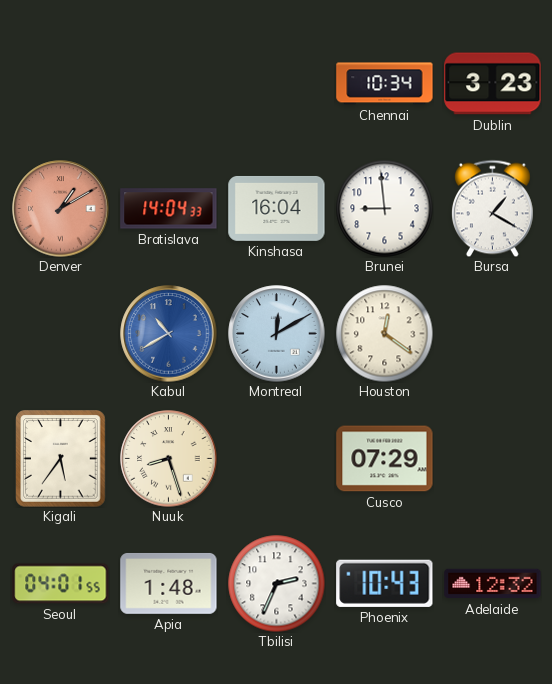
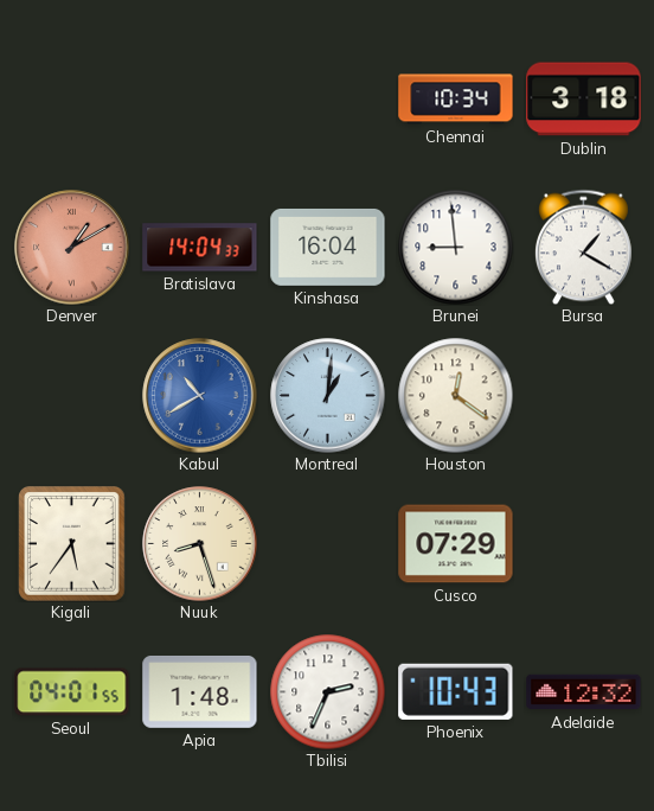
Dublin: 3:23 -> 3:18
Montreal: 12:10 -> 1:01
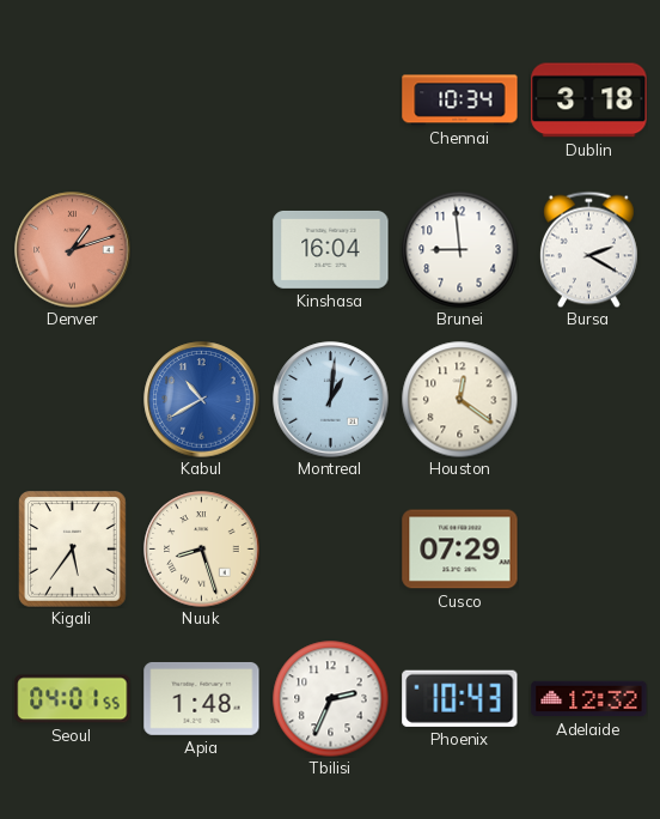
Denver: 1:10 -> 1:12
Bratislava: 14:04 -> none
Bursa: 1:20 -> 2:20
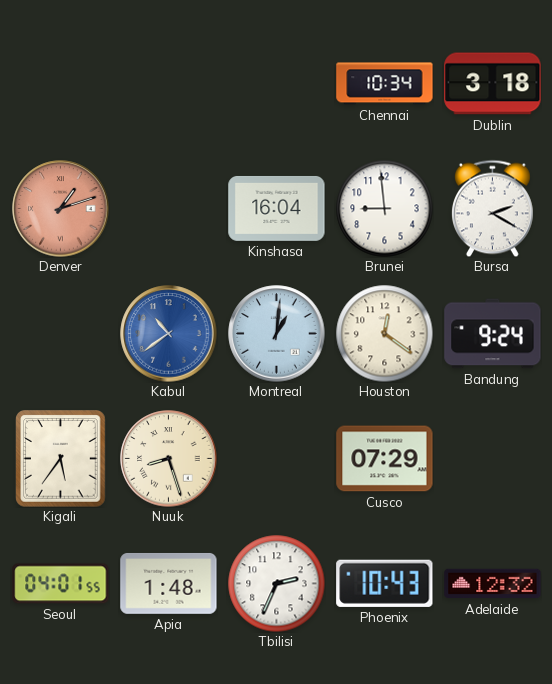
Kabul: 10:40 -> 10:39
Bandung: none -> 9:24
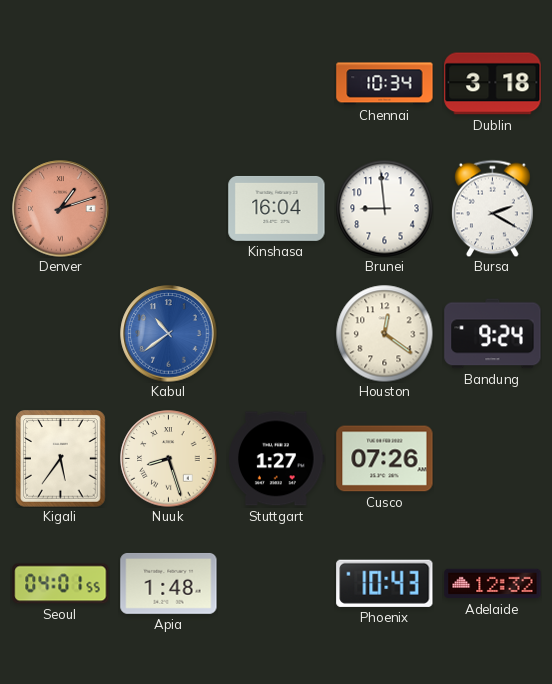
Montreal: 1:01 -> none
Stuttgart: none -> 1:27
Cusco: 07:29 -> 07:26
Tbilisi: 2:34 -> none
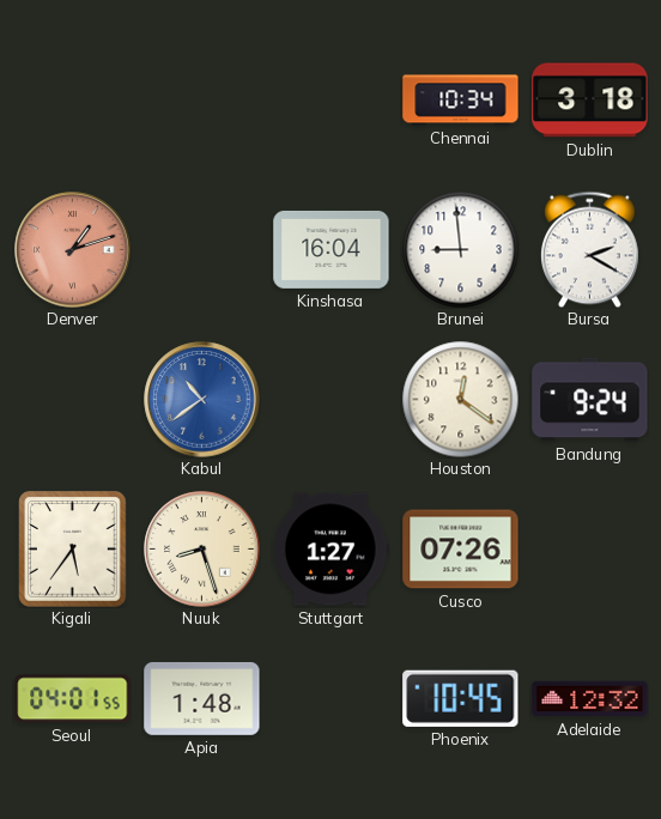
Phoenix: 10:43 -> 10:45
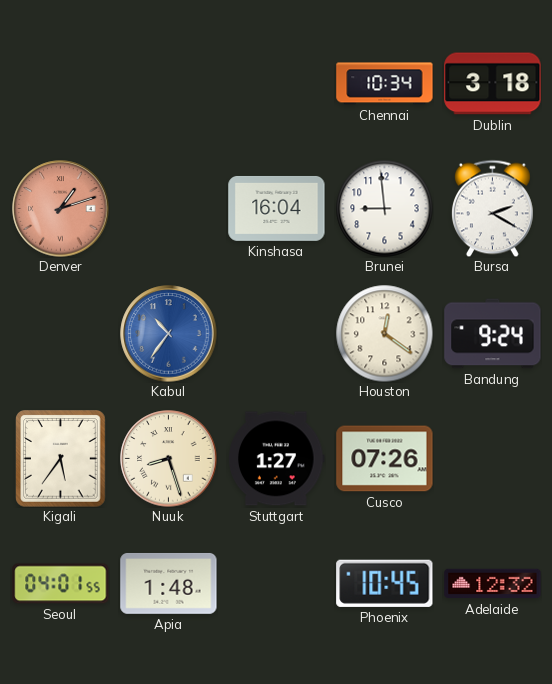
Kabul: 10:39 -> 10:36
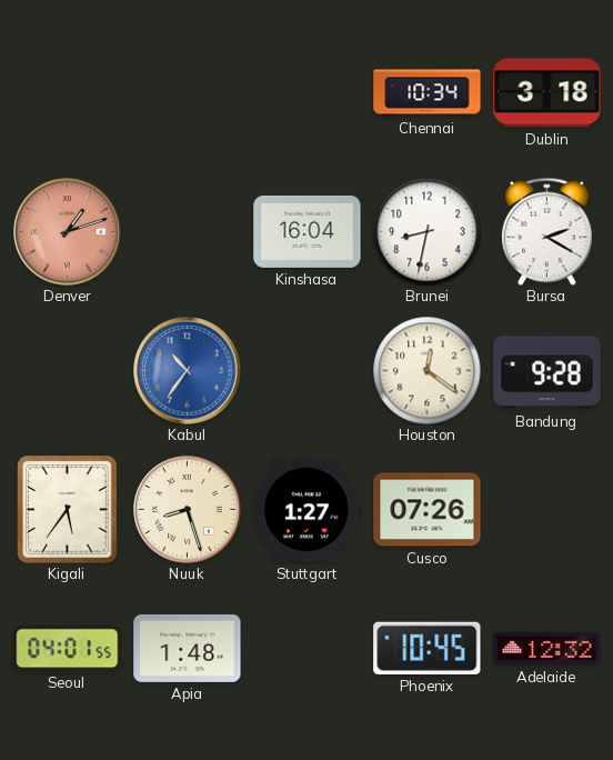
Brunei: 8:59 -> 8:32
Bandung: 9:24 -> 9:28
